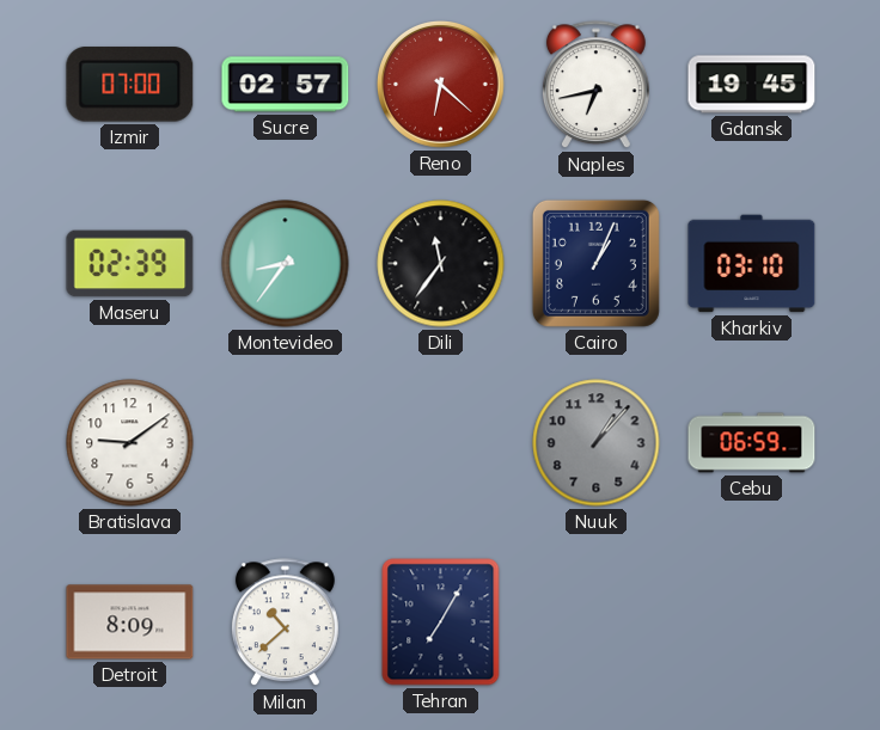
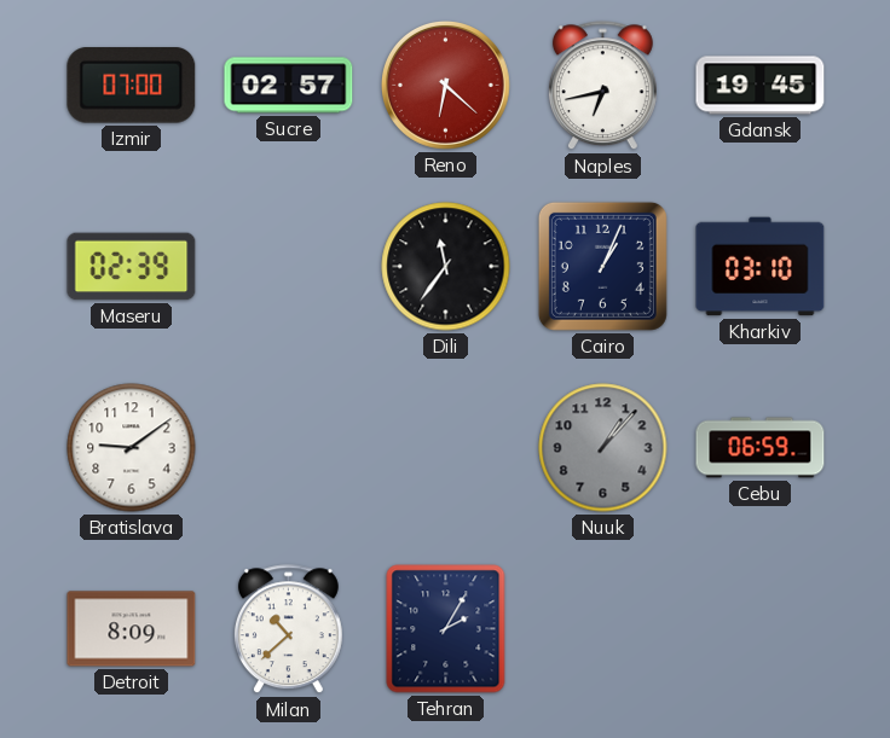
Montevideo: 8:36 -> none
Tehran: 7:05 -> 2:05
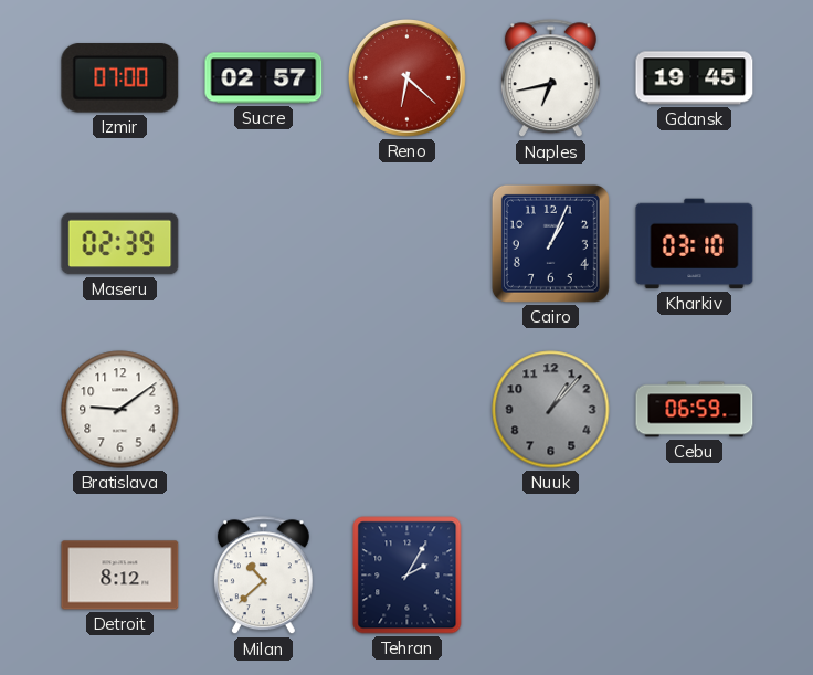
Dili: 11:36 -> none
Detroit: 8:09 -> 8:12
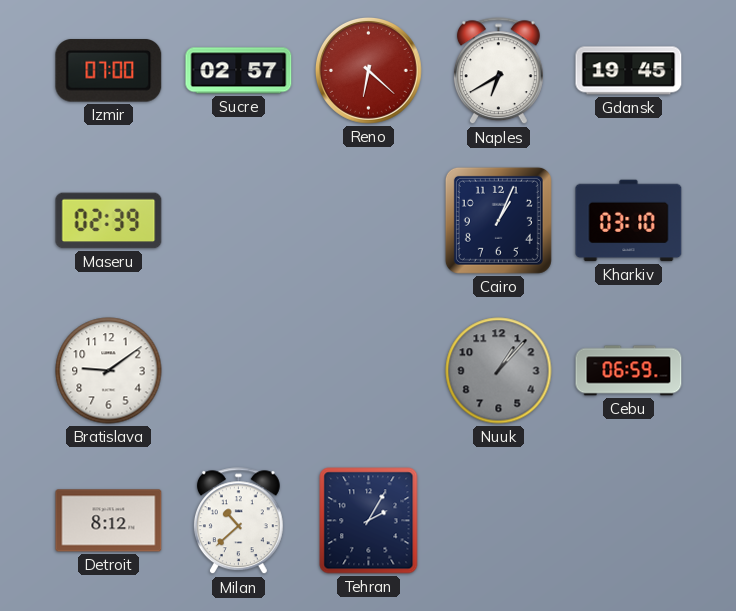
Naples: 6:43 -> 6:40
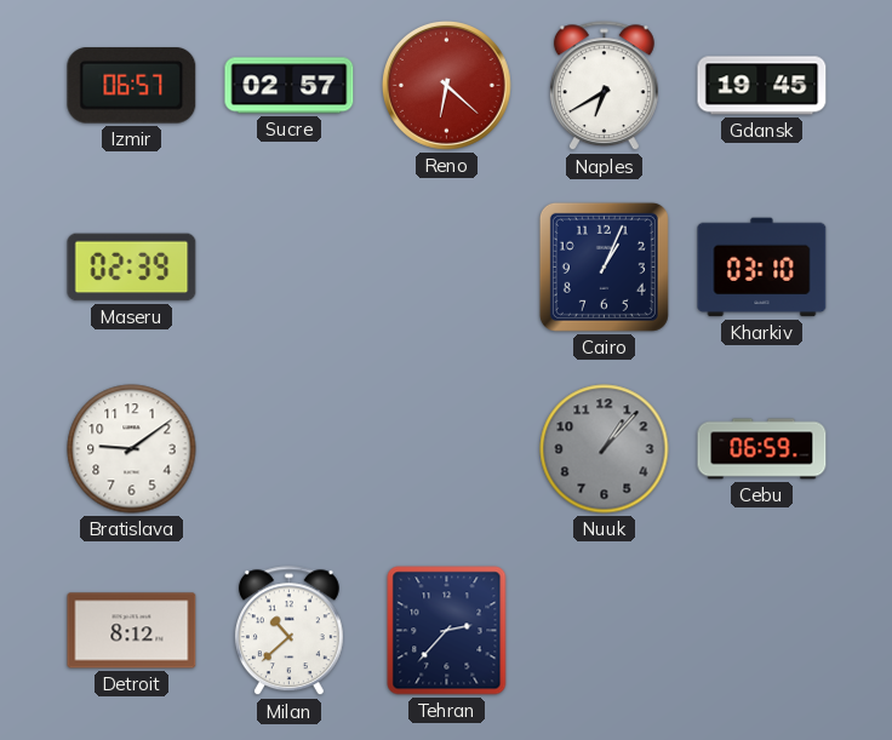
Izmir: 07:00 -> 06:57
Tehran: 2:05 -> 2:37
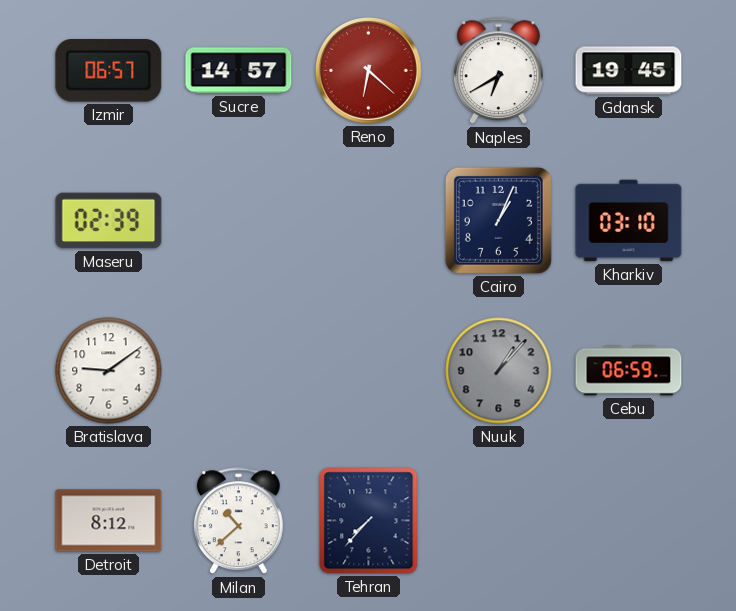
Sucre: 02:57 -> 14:57
Tehran: 2:37 -> 7:37
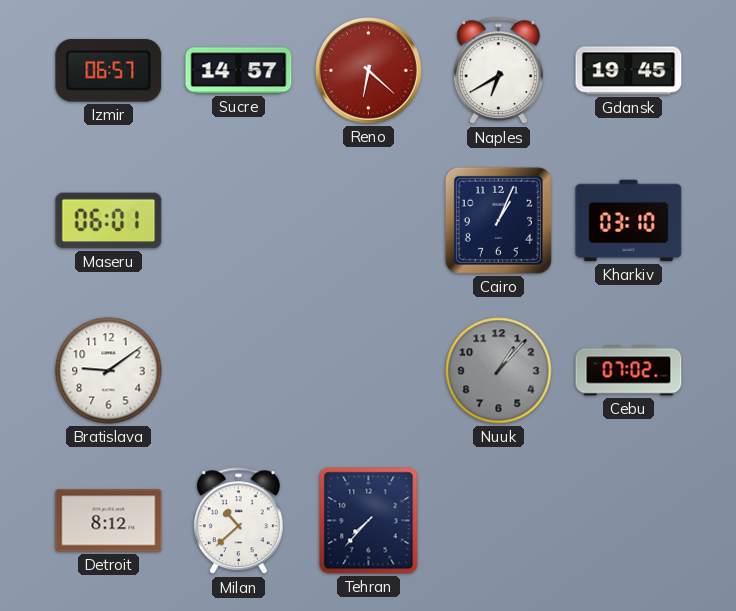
Maseru: 02:39 -> 06:01
Cebu: 06:59 -> 07:02
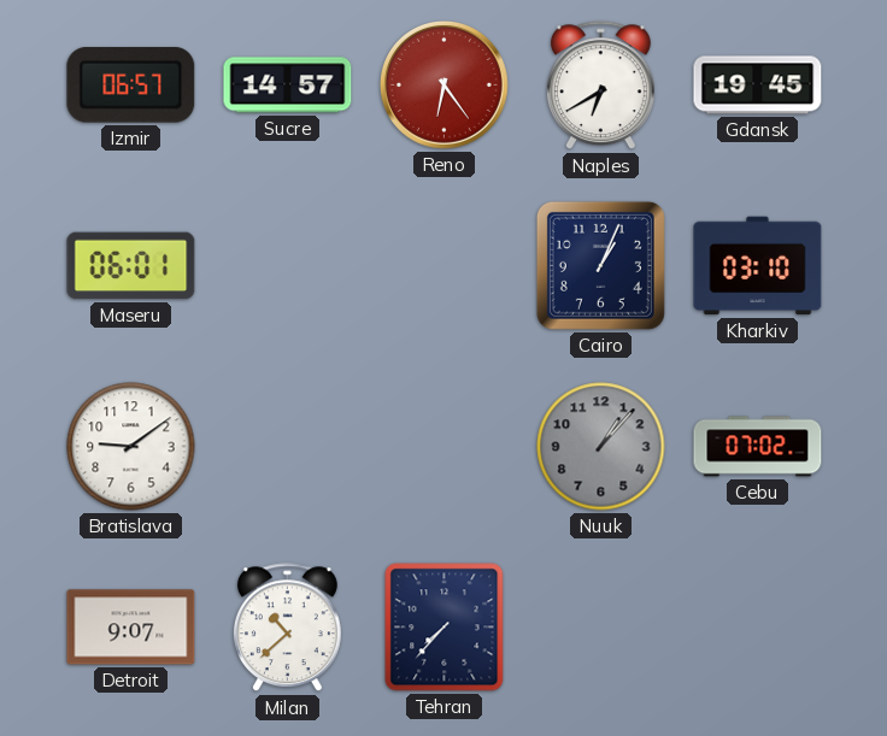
Reno: 6:22 -> 6:24
Detroit: 8:12 -> 9:07
